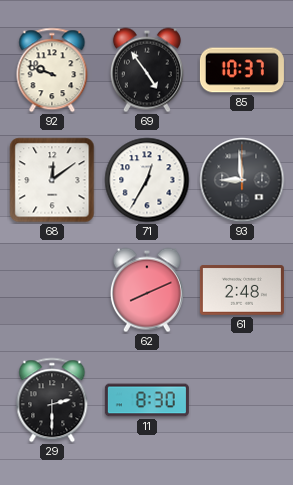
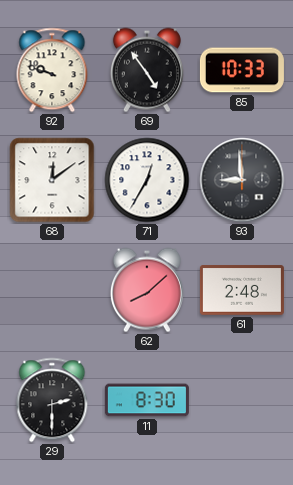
85: 10:37 -> 10:33
62: 8:11 -> 8:08
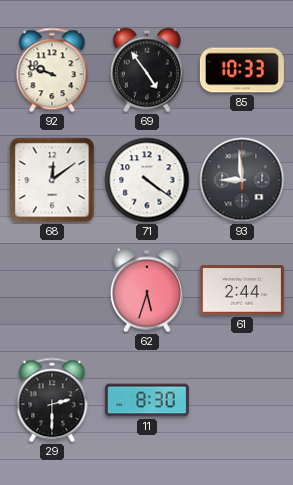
71: 12:35 -> 4:21
62: 8:08 -> 5:33
61: 2:48 -> 2:44
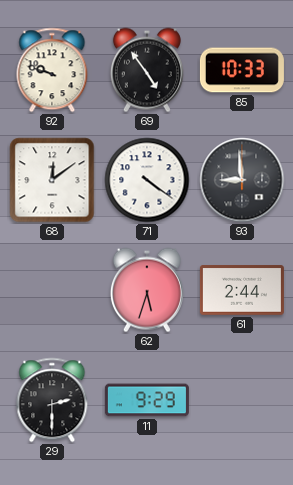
11: 8:30 -> 9:29
